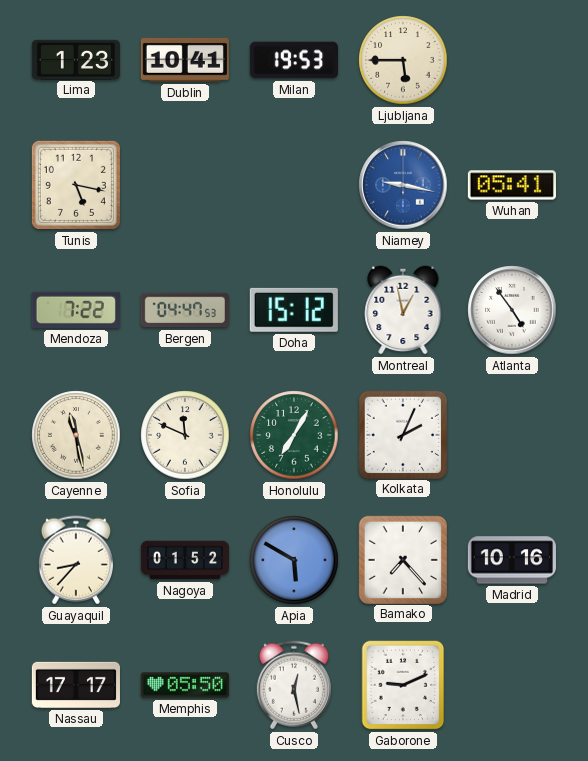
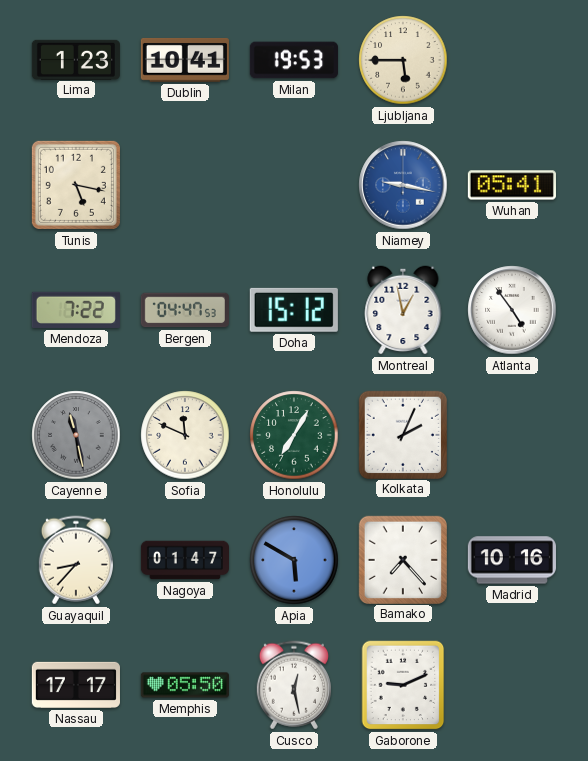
Cayenne dial: cream -> grey
Nagoya: 01:52 -> 01:47
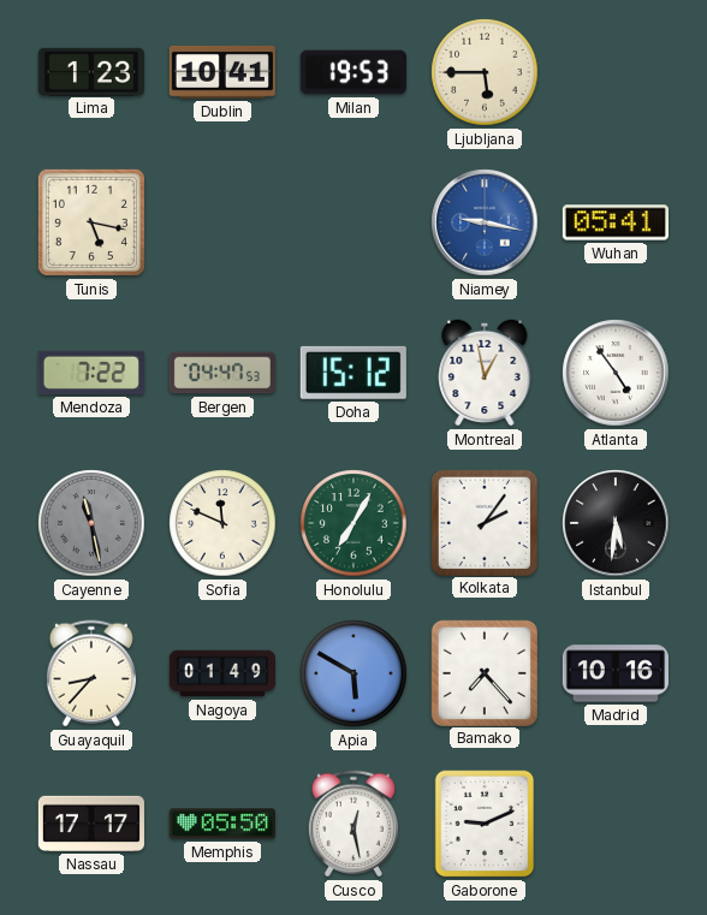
Kolkata: 2:04 -> 2:06
Istanbul: none -> 5:31
Nagoya: 01:47 -> 01:49
